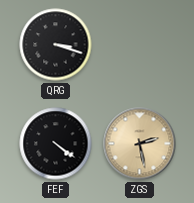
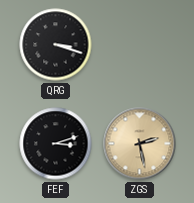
FEF: 4:21 -> 3:12
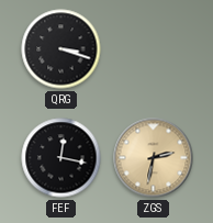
FEF: 3:12 -> 12:17
ZGS: 2:28 -> 2:32
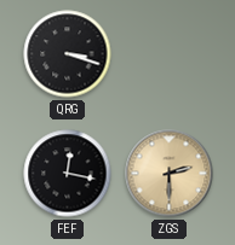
ZGS: 2:32 -> 2:30
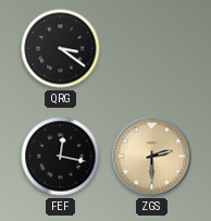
QRG: 3:18 -> 3:21
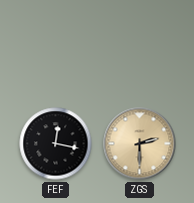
QRG: 3:21 -> none
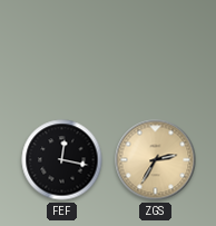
ZGS: 2:30 -> 2:35
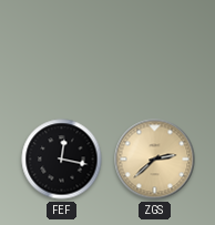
ZGS: 2:35 -> 2:38
